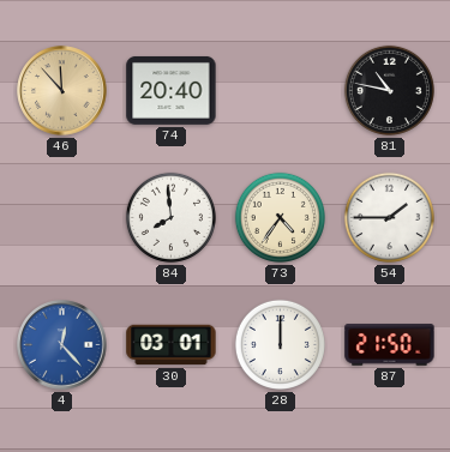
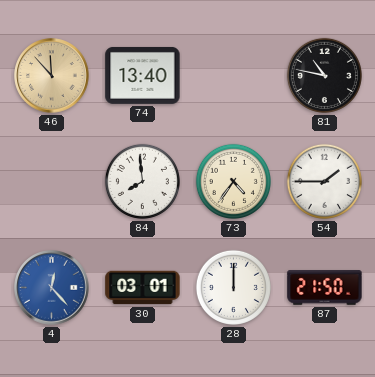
74: 20:40 -> 13:40
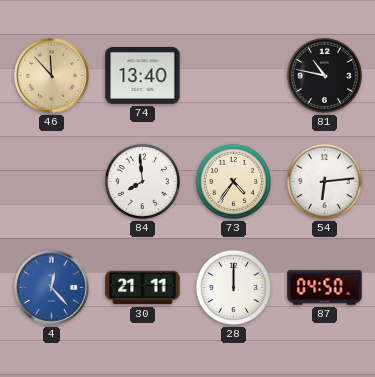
54: 1:45 -> 6:14
30: 03:01 -> 21:11
87: 21:50 -> 04:50
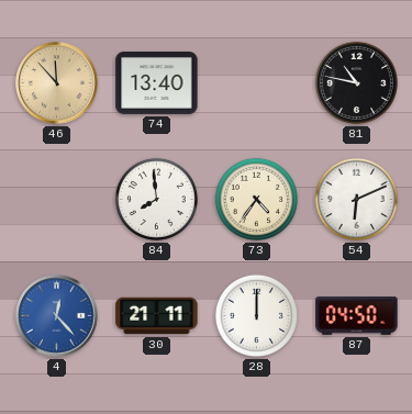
54: 6:14 -> 6:11
